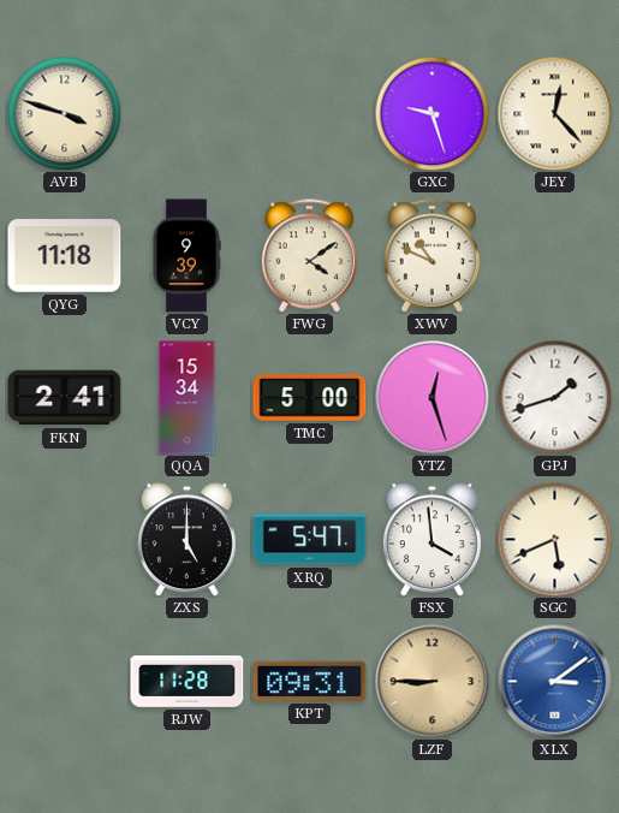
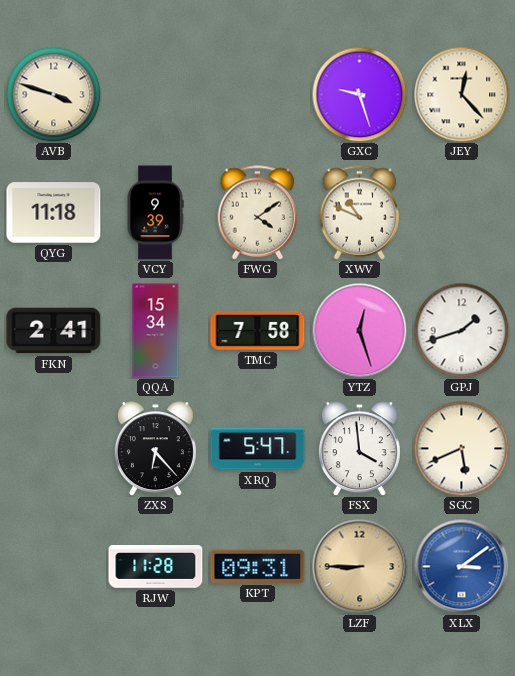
TMC: 5:00 -> 7:58
ZXS: 5:00 -> 6:23
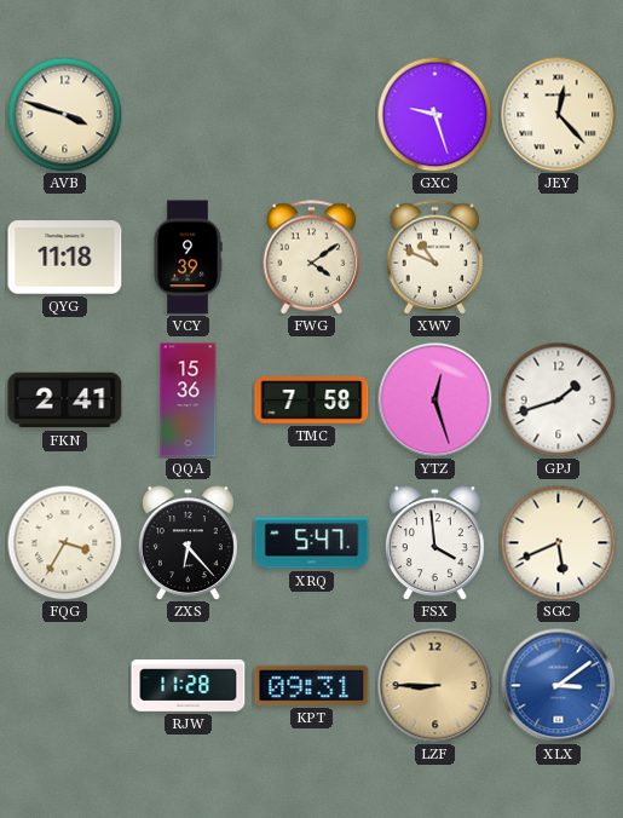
QQA: 15:34 -> 15:36
FQG: none -> 3:35
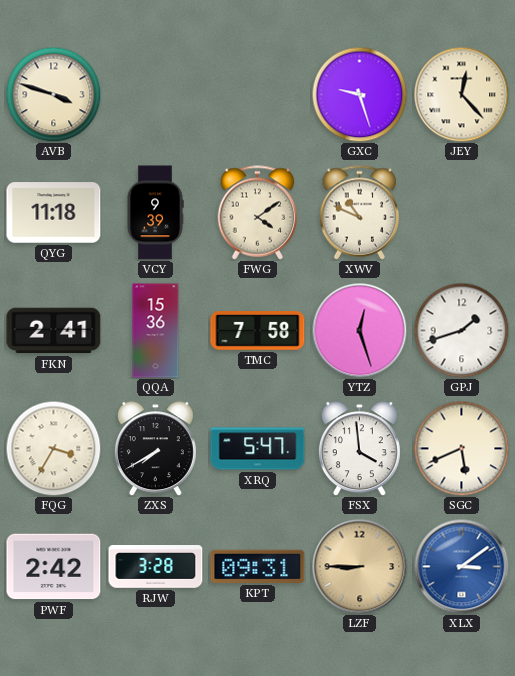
ZXS: 6:23 -> 7:40
PWF: none -> 2:42
RJW: 11:28 -> 3:28
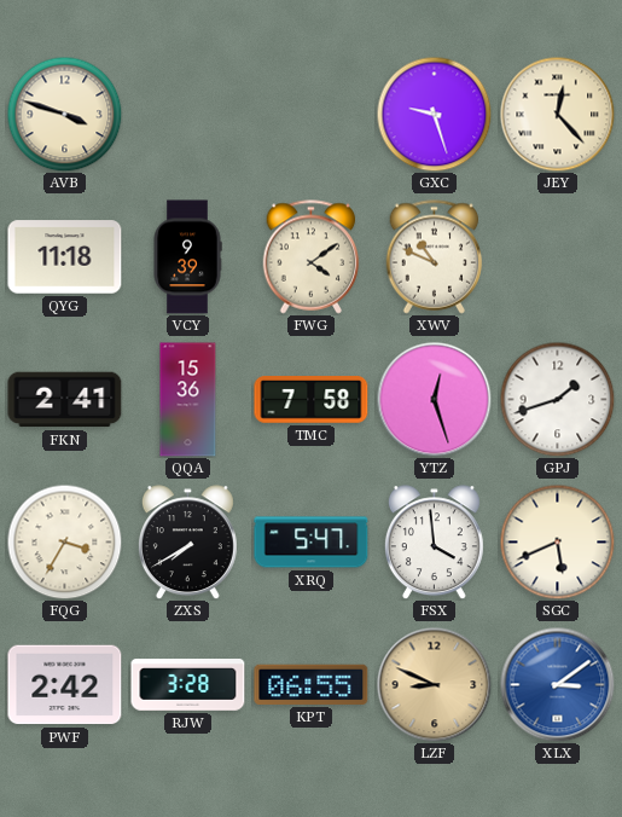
KPT: 09:31 -> 06:55
LZF: 8:45 -> 8:49
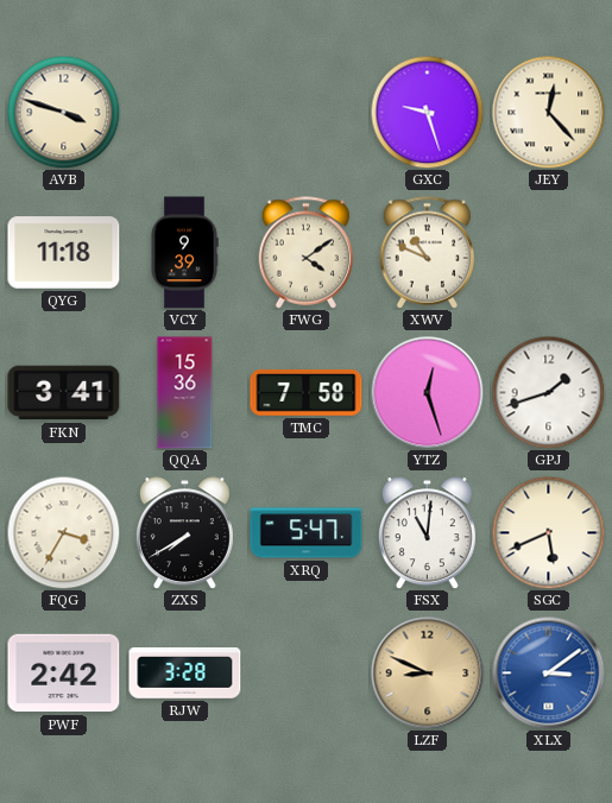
FKN: 2:41 -> 3:41
FSX: 3:59 -> 11:01
KPT: 06:55 -> none
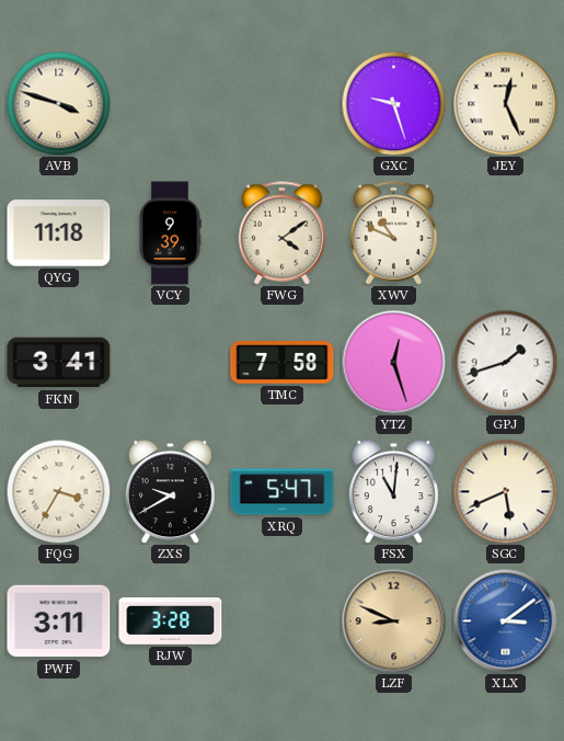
JEY: 12:23 -> 12:26
QQA: 15:36 -> none
ZXS: 7:40 -> 9:40
PWF: 2:42 -> 3:11
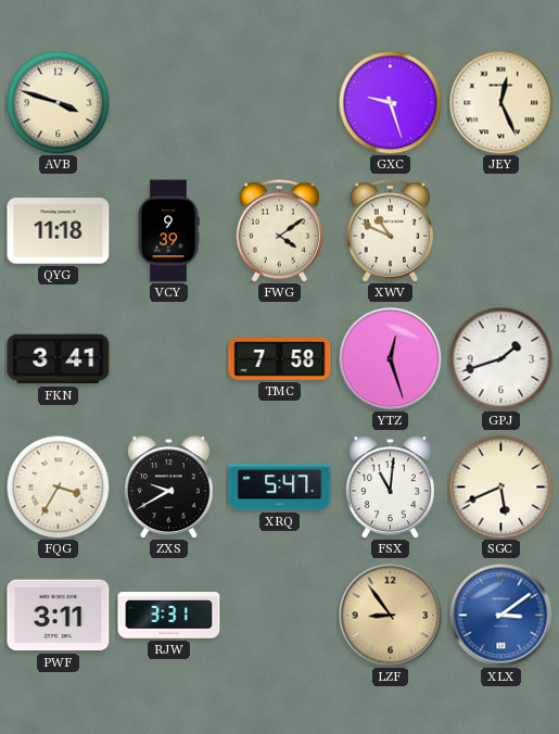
RJW: 3:28 -> 3:31
LZF: 8:49 -> 8:54
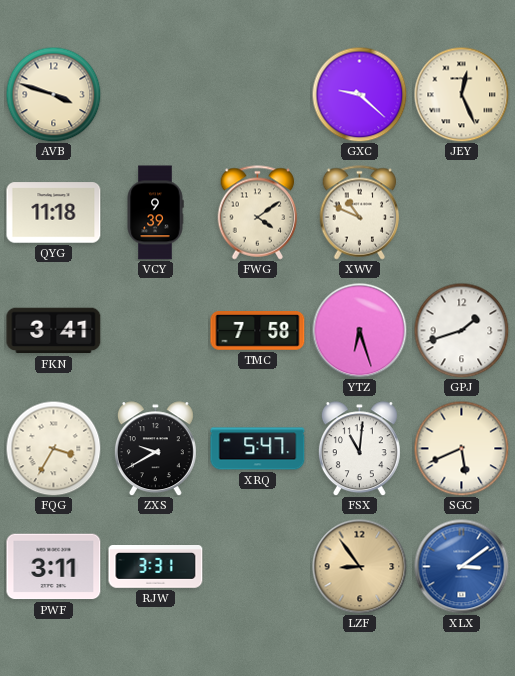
GXC: 9:27 -> 9:22
YTZ: 12:27 -> 6:27
